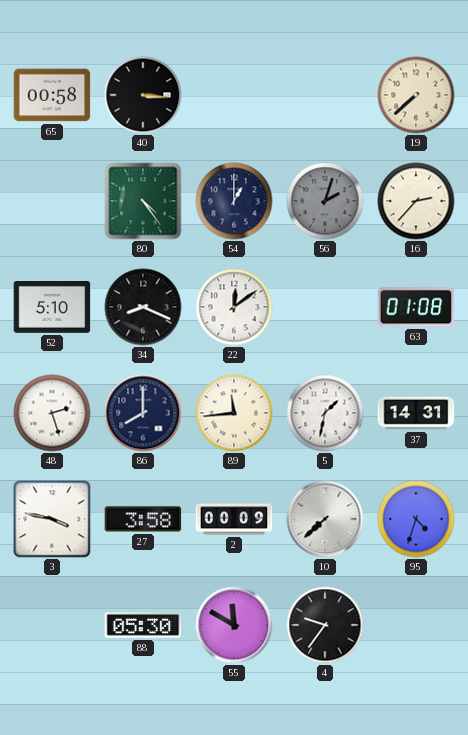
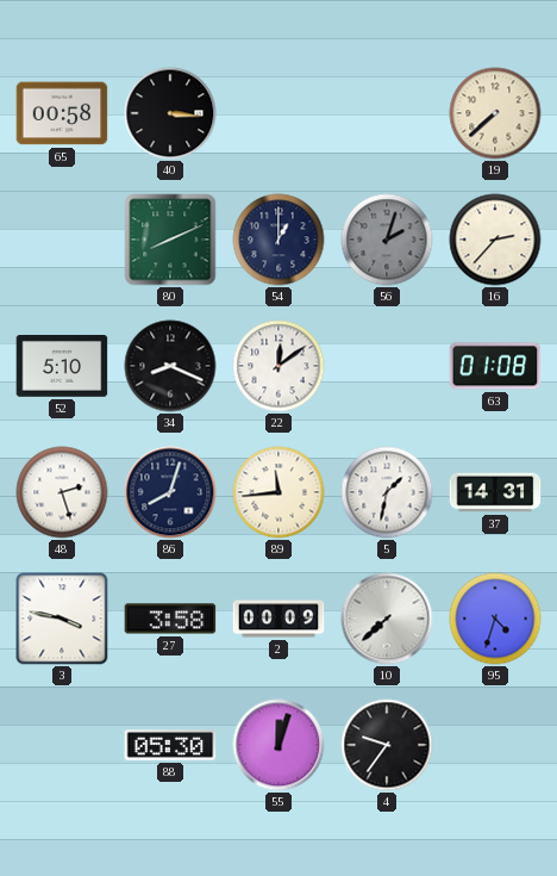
80: 4:24 -> 8:11
86: 8:00 -> 8:03
55: 11:50 -> 12:03
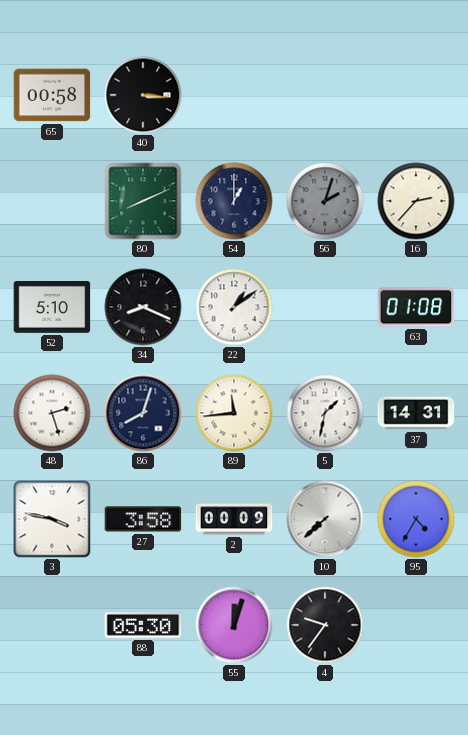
19: 7:38 -> none
22: 12:09 -> 1:09
95: 4:33 -> 4:35
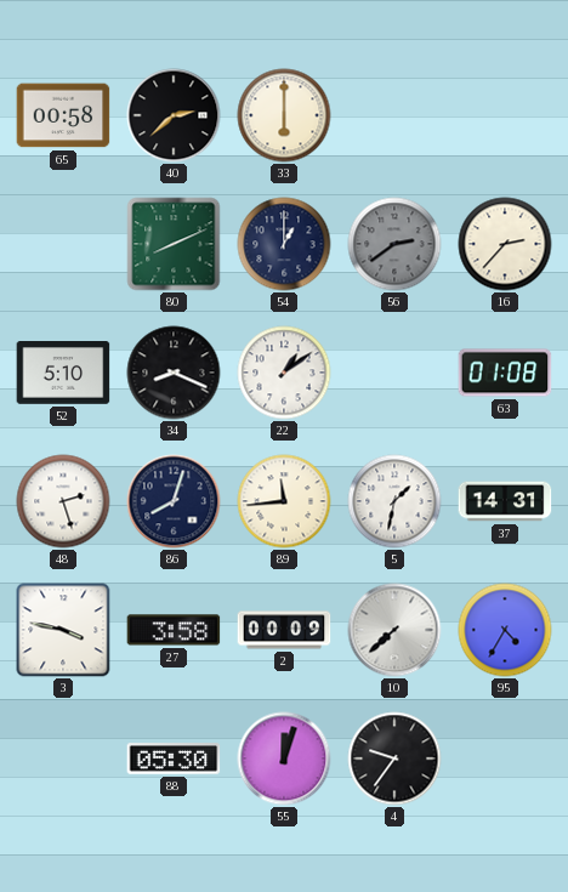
40: 3:16 -> 2:38
33: none -> 6:00
56: 2:03 -> 2:39
